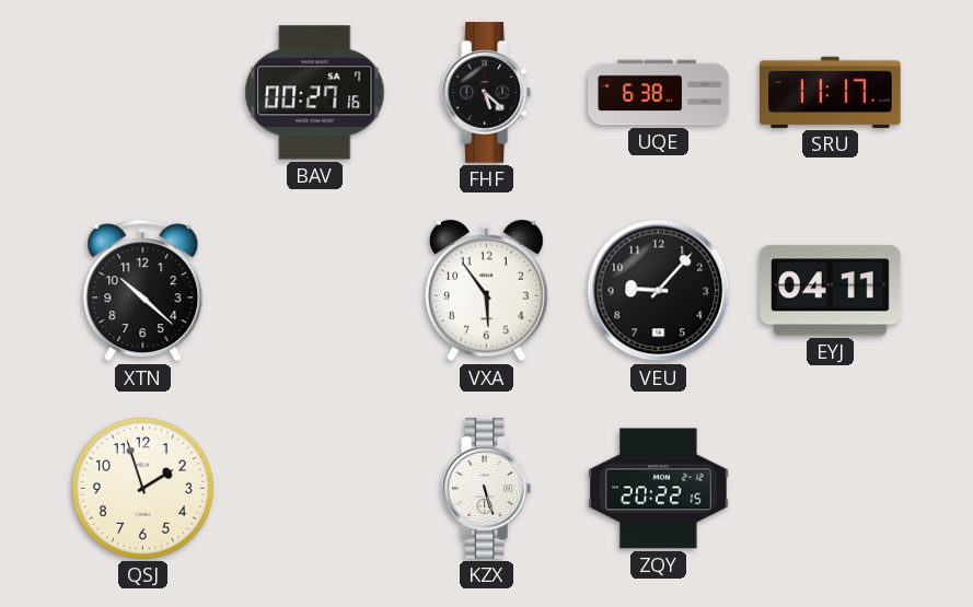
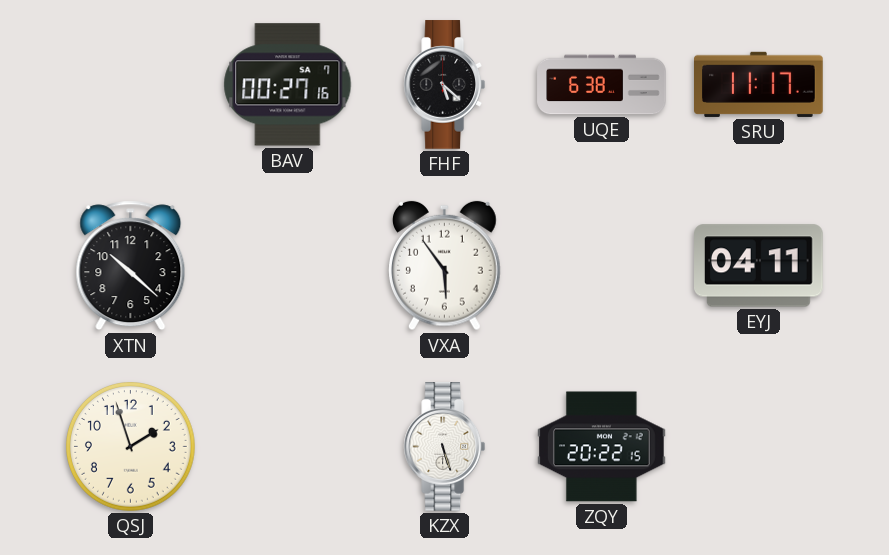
VEU: 9:07 -> none
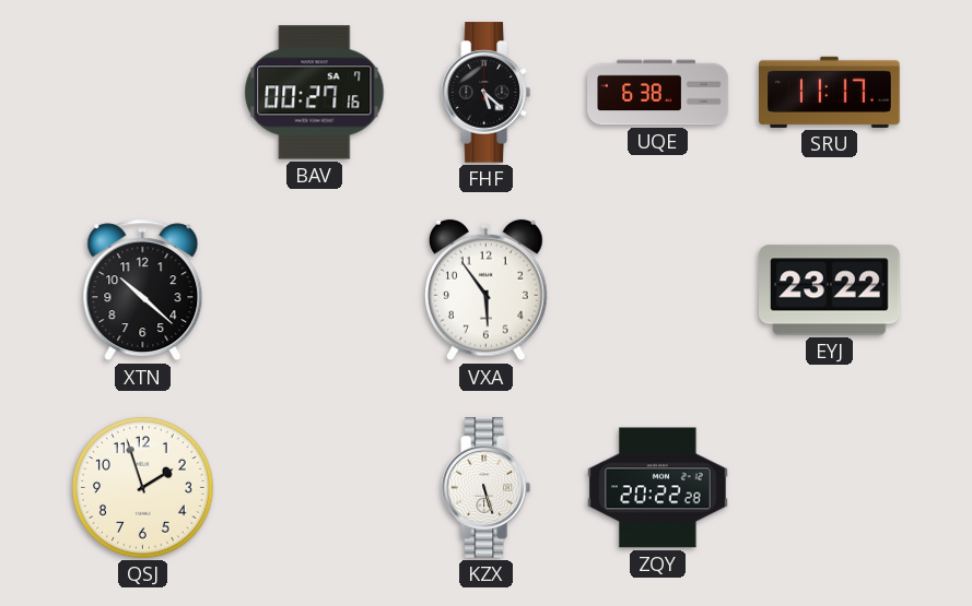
EYJ: 04:11 -> 23:22
ZQY: 20:22:15 -> 20:22:28
